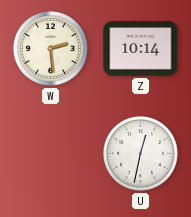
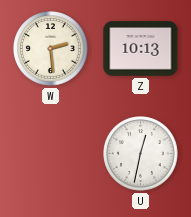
Z: 10:14 -> 10:13
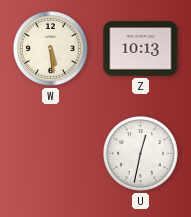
W: 2:29 -> 5:29
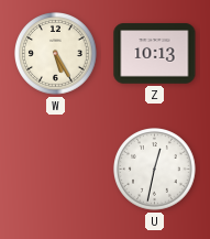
W: 5:29 -> 5:25
